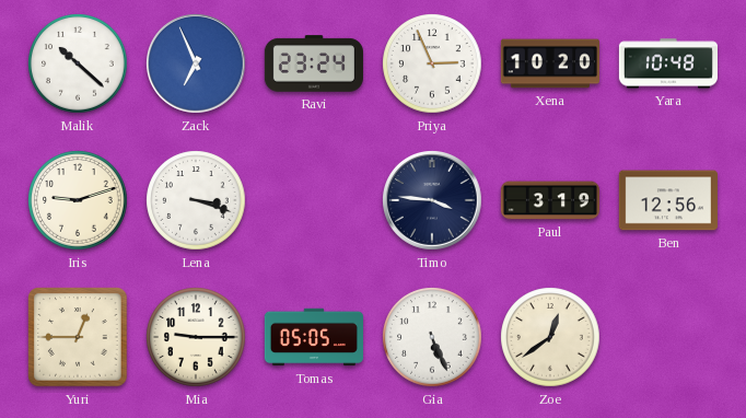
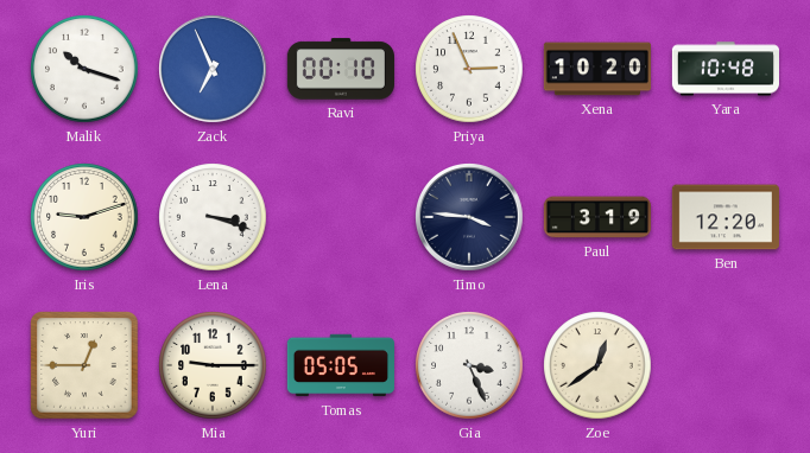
Malik: 10:22 -> 10:18
Ravi: 23:24 -> 00:10
Ben: 12:56 -> 12:20
Gia: 5:26 -> 3:26
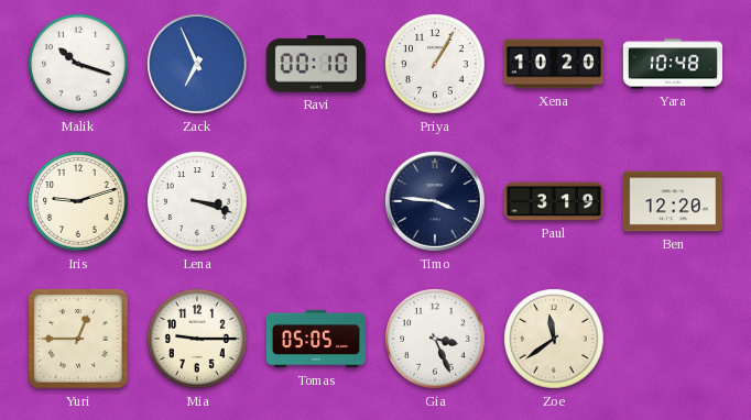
Priya: 2:56 -> 1:05
Zoe: 12:39 -> 11:39
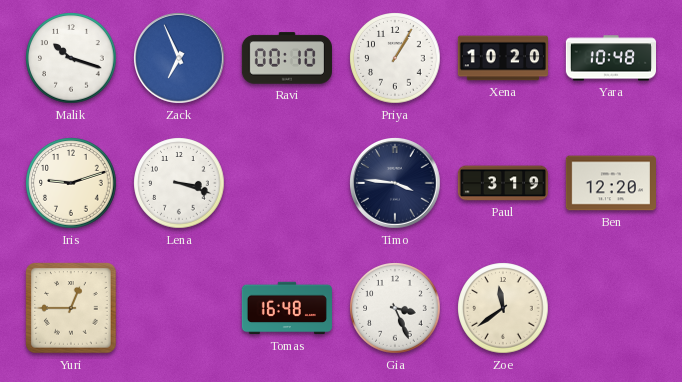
Mia: 9:15 -> none
Tomas: 05:05 -> 16:48
